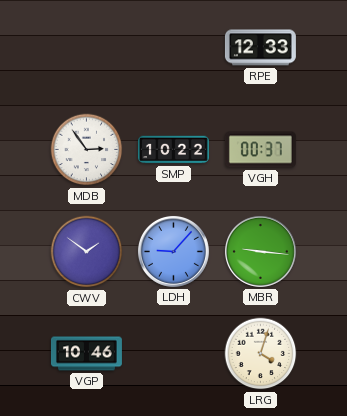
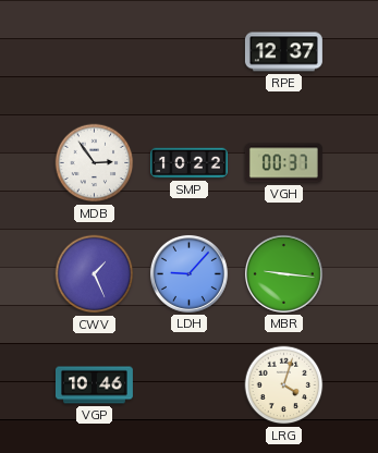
RPE: 12:33 -> 12:37
CWV: 1:51 -> 1:26
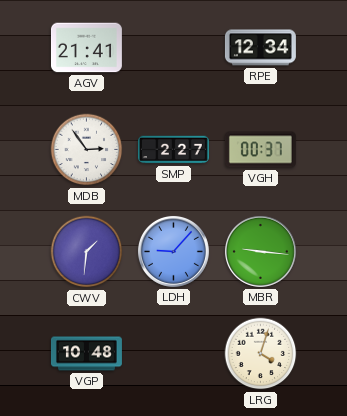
AGV: none -> 21:41
RPE: 12:37 -> 12:34
SMP: 10:22 -> 2:27
CWV: 1:26 -> 1:31
VGP: 10:46 -> 10:48
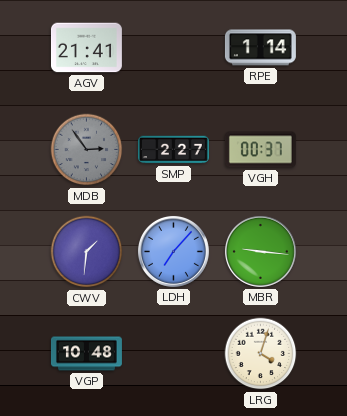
RPE: 12:34 -> 1:14
MDB dial: white -> grey
LDH: 9:07 -> 7:07
